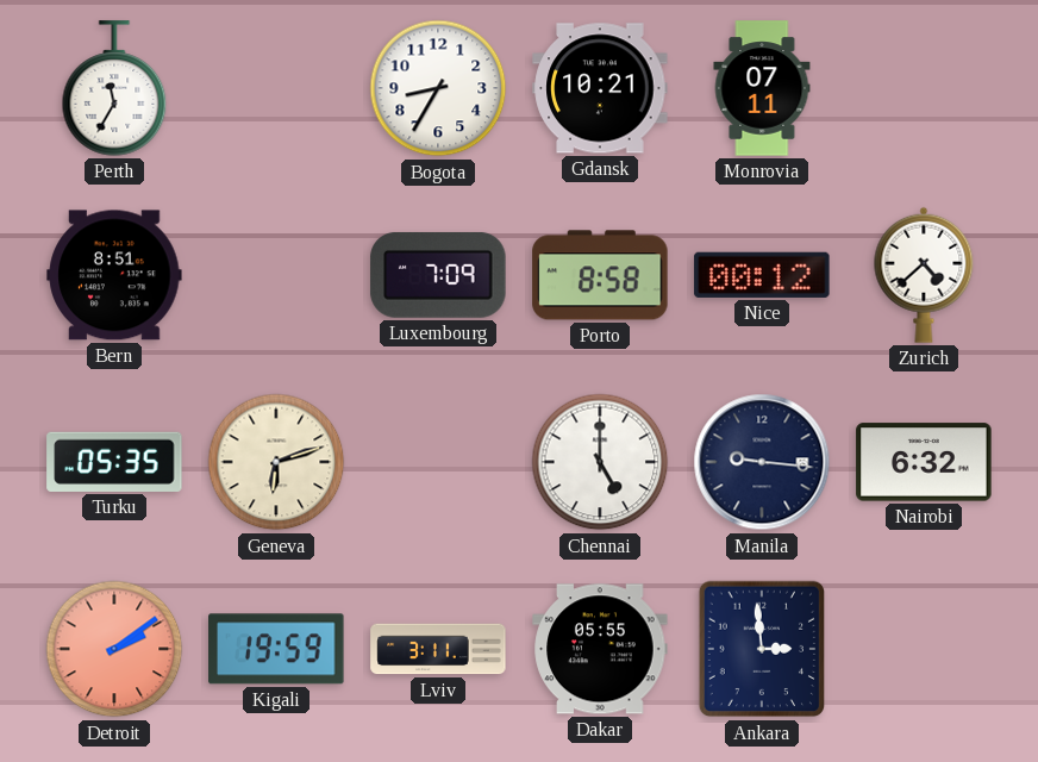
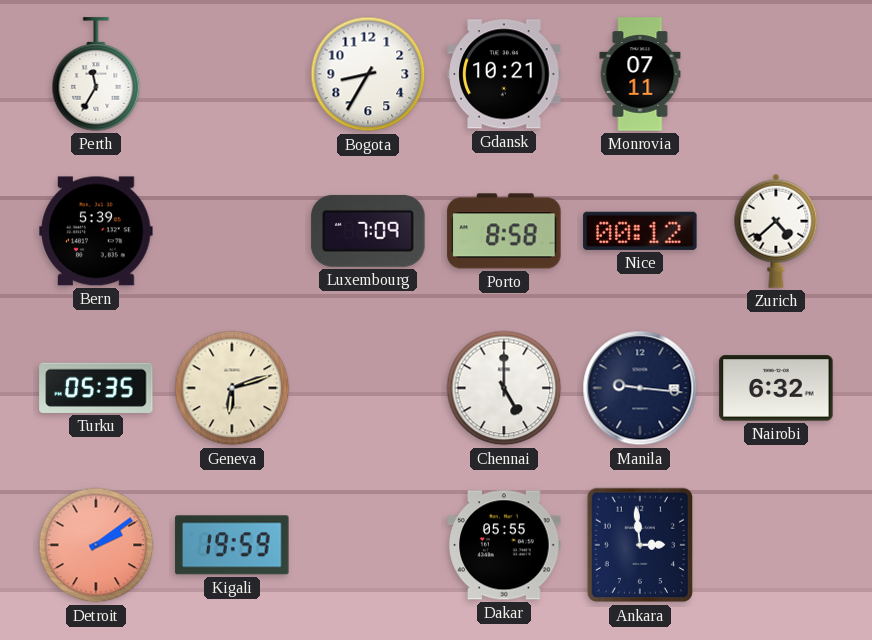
Bern: 8:51 -> 5:39
Lviv: 3:11 -> none
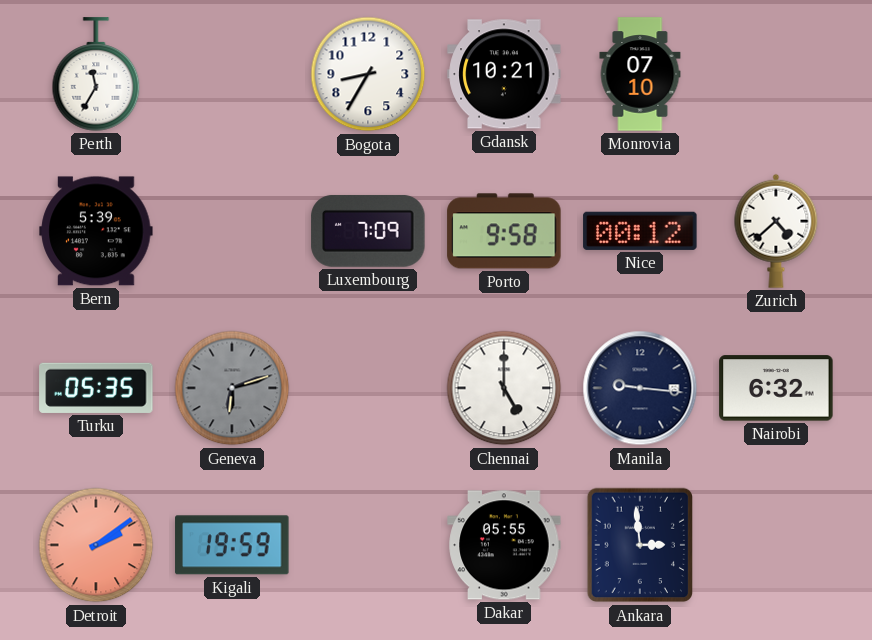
Monrovia: 07:11 -> 07:10
Porto: 8:58 -> 9:58
Geneva dial: cream -> grey
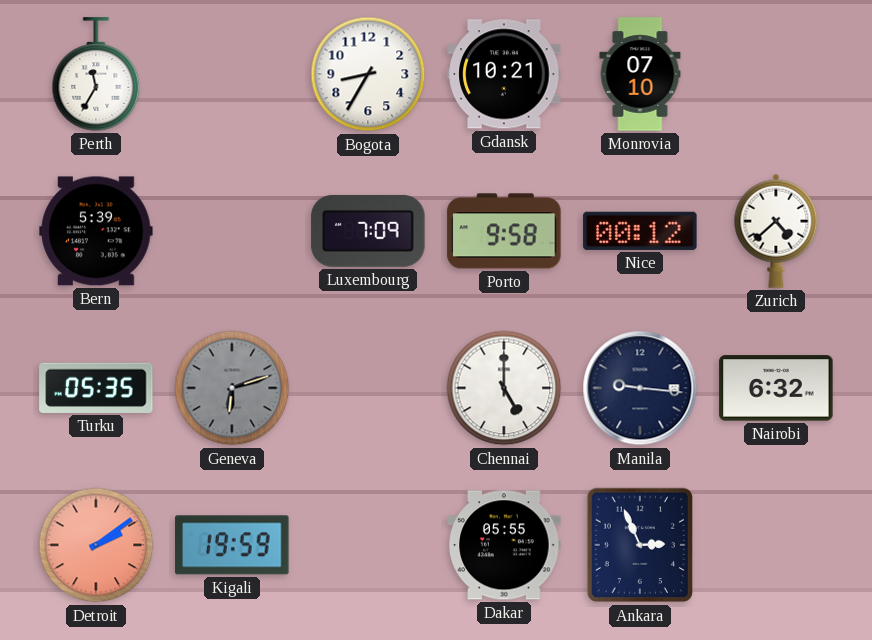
Ankara: 2:59 -> 2:56
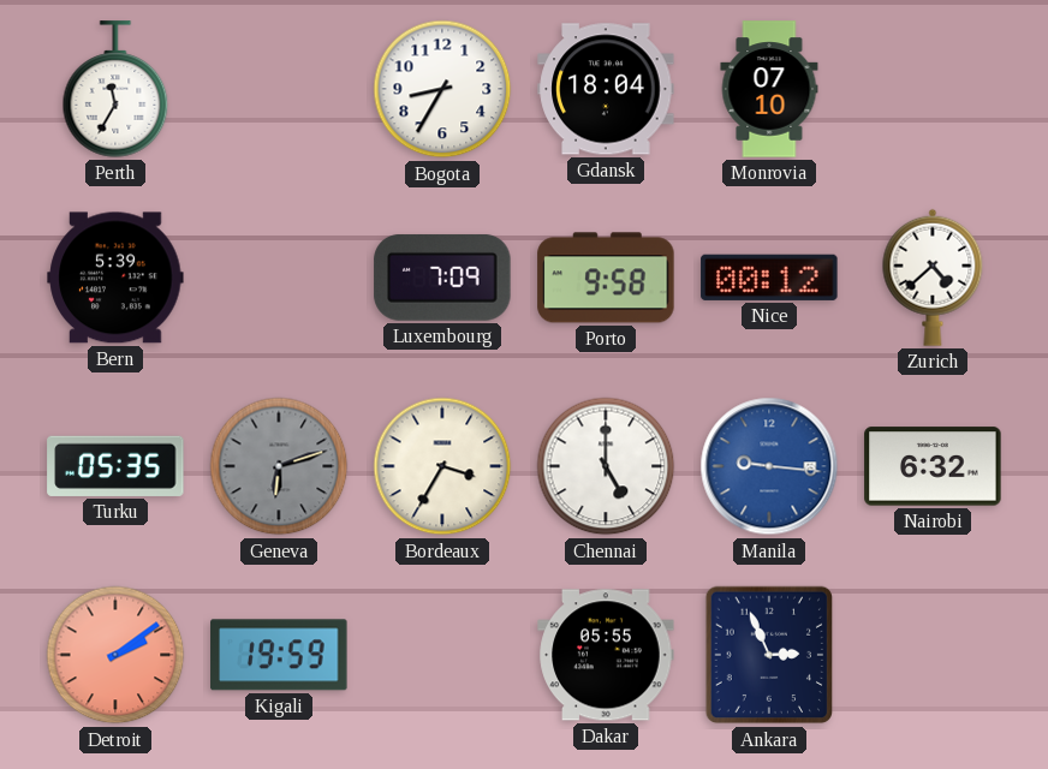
Gdansk: 10:21 -> 18:04
Bordeaux: none -> 3:35
Manila dial: navy -> blue
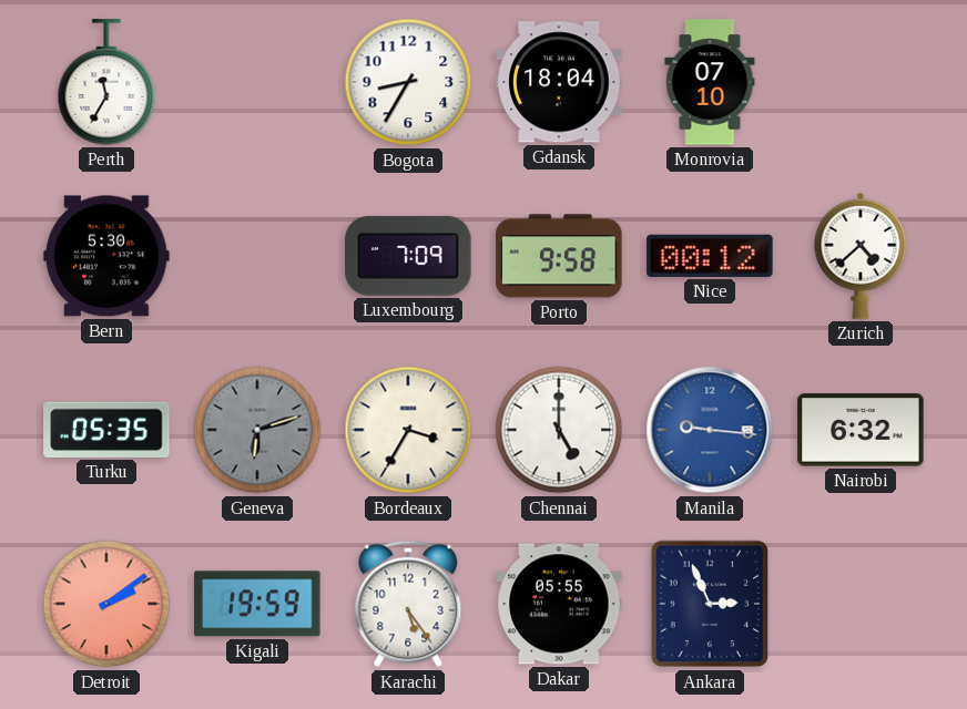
Bern: 5:39 -> 5:30
Karachi: none -> 5:24
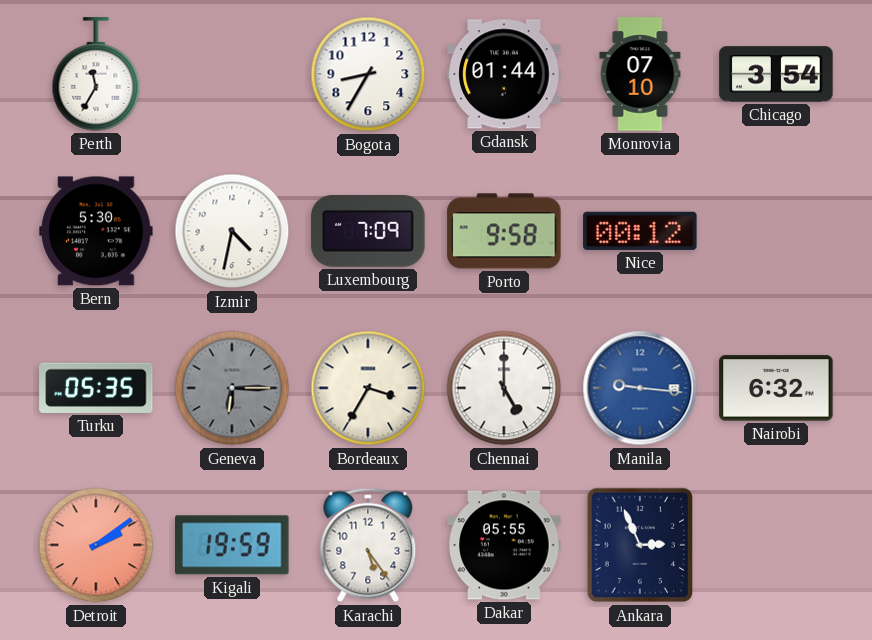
Gdansk: 18:04 -> 01:44
Chicago: none -> 3:54
Izmir: none -> 4:32
Zurich: 4:38 -> none
Geneva: 6:12 -> 6:15
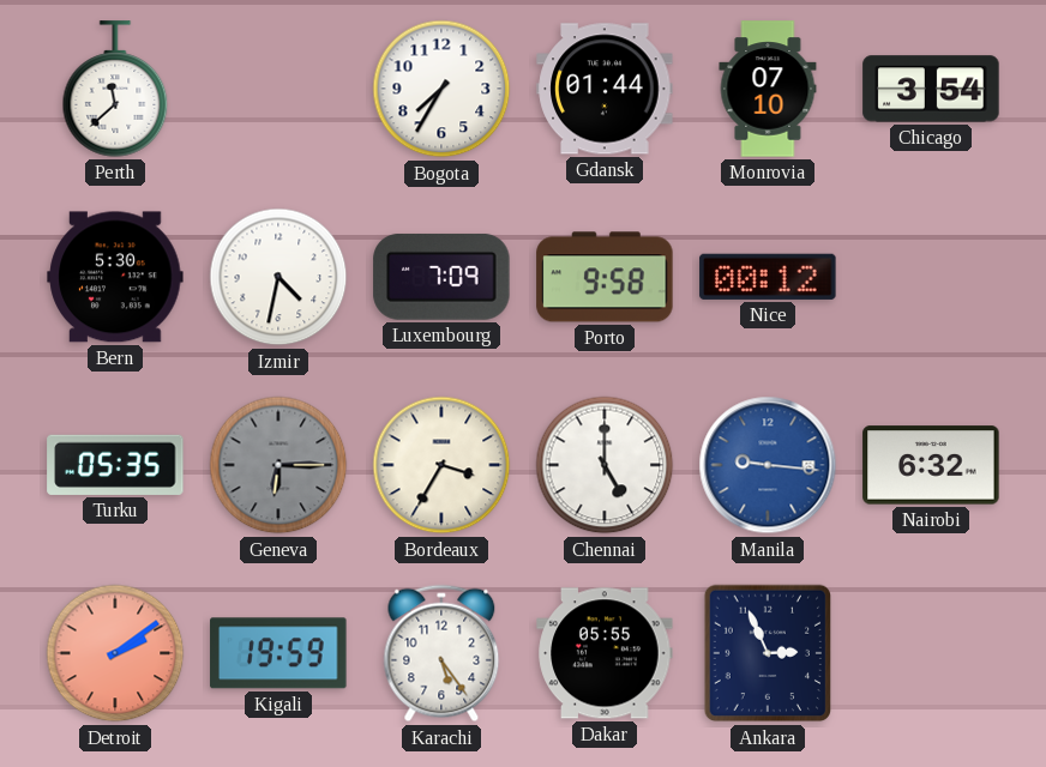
Perth: 11:35 -> 11:38
Bogota: 8:35 -> 7:35
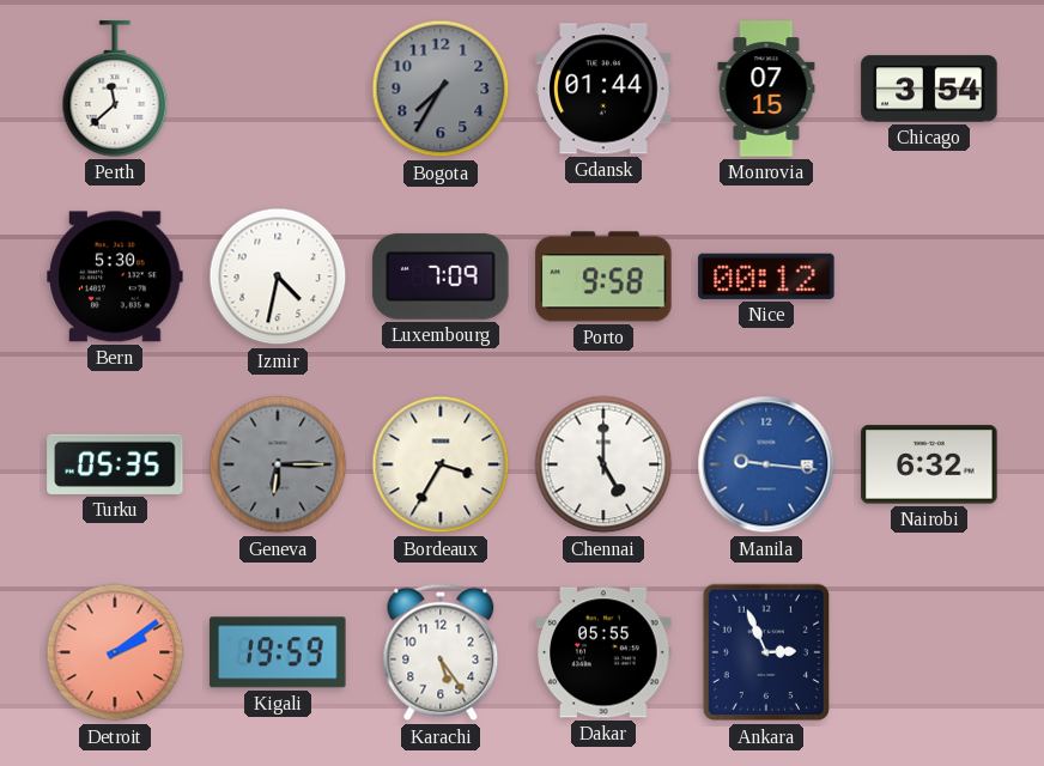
Bogota dial: white -> grey
Monrovia: 07:10 -> 07:15
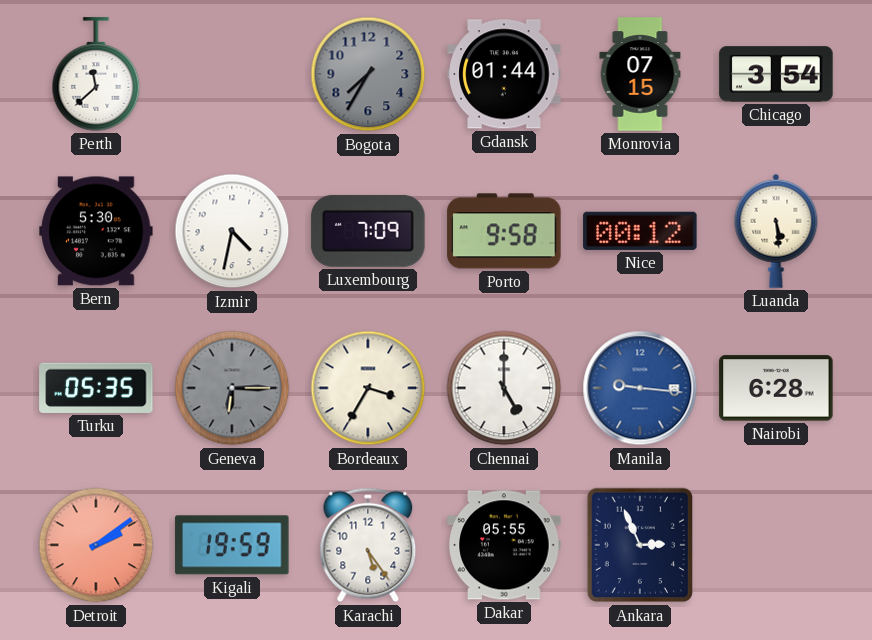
Luanda: none -> 5:29
Nairobi: 6:32 -> 6:28
